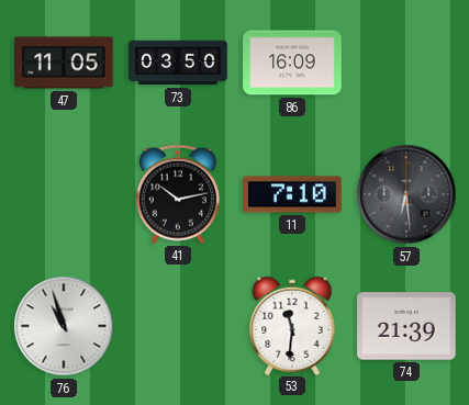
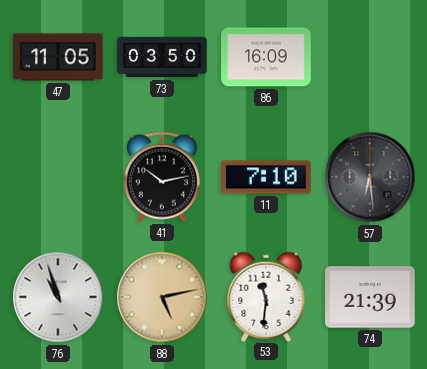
88: none -> 5:13
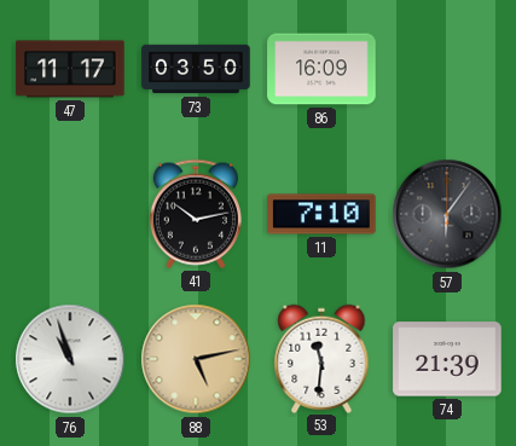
47: 11:05 -> 11:17
57: 6:29 -> 6:06
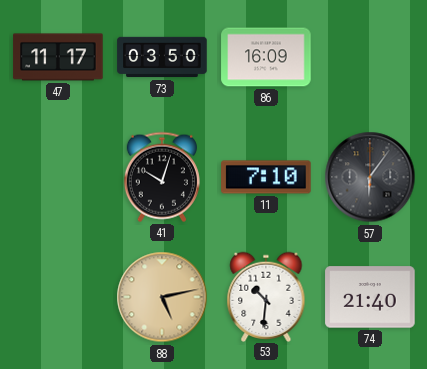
41: 10:13 -> 10:03
76: 10:57 -> none
53: 11:31 -> 10:31
74: 21:39 -> 21:40
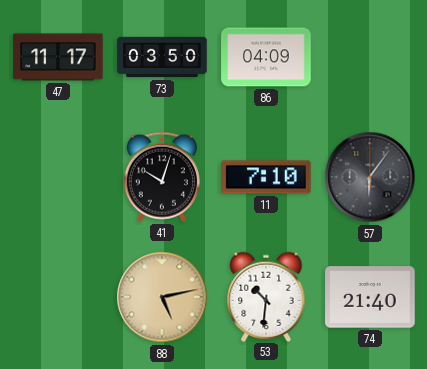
86: 16:09 -> 04:09
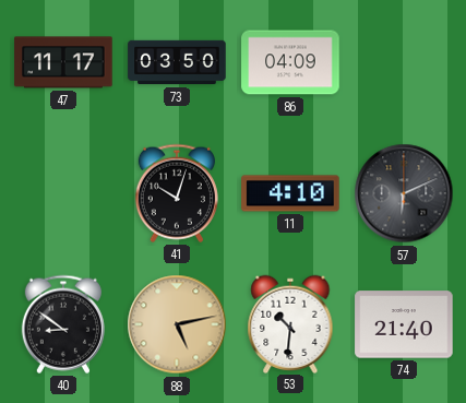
11: 7:10 -> 4:10
57: 6:06 -> 6:11
40: none -> 8:51
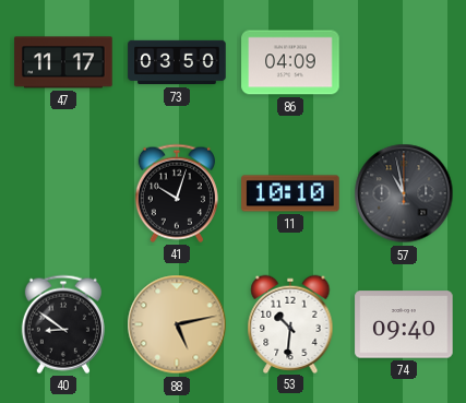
11: 4:10 -> 10:10
57: 6:11 -> 10:58
74: 21:40 -> 09:40
